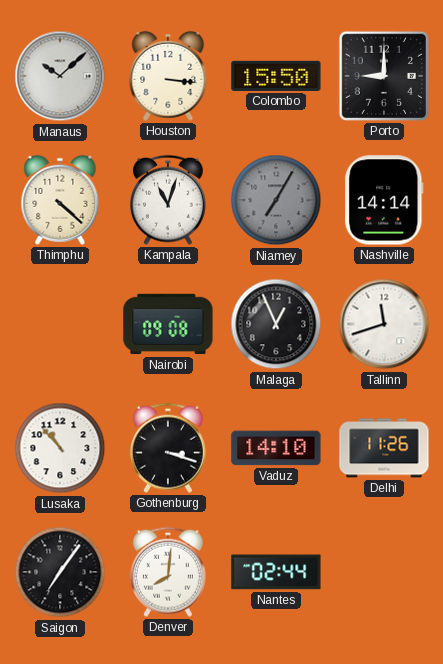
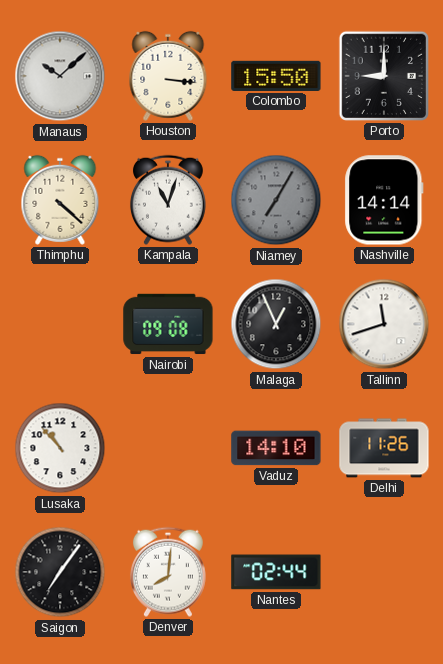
Gothenburg: 3:18 -> none
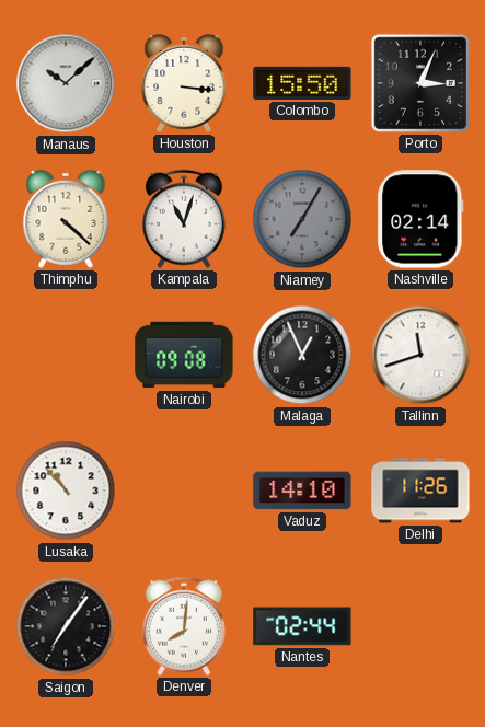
Porto: 9:00 -> 3:04
Nashville: 14:14 -> 02:14
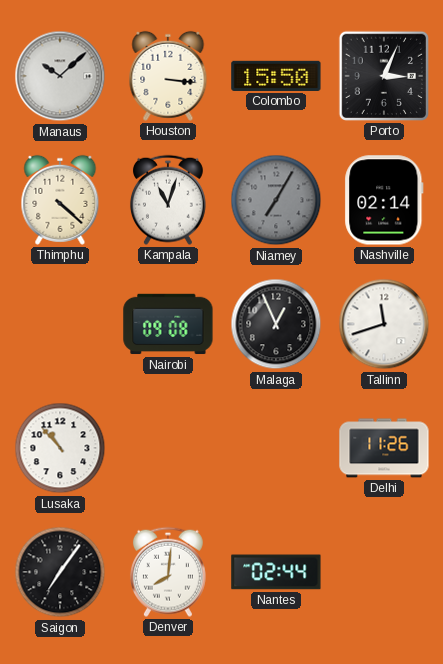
Vaduz: 14:10 -> none
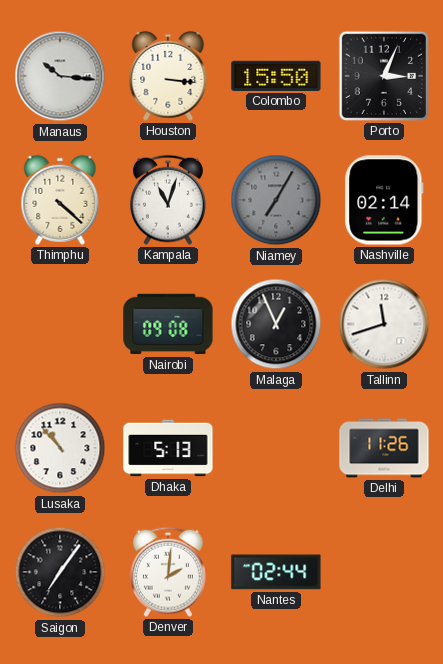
Manaus: 10:08 -> 10:16
Dhaka: none -> 5:13
Denver: 8:01 -> 2:01
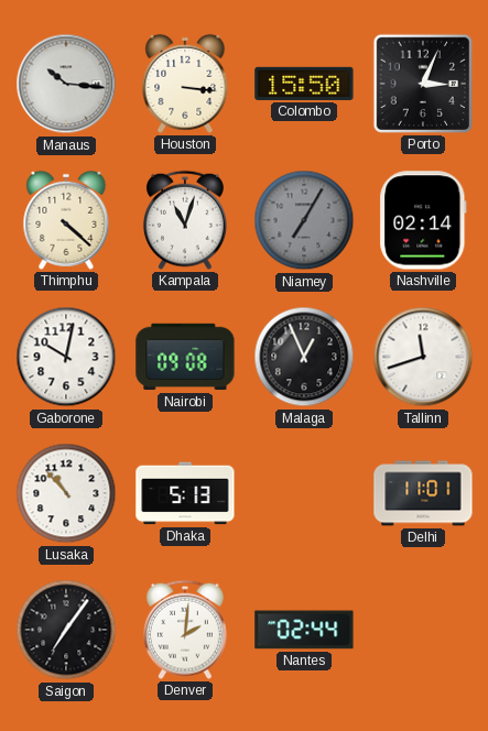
Gaborone: none -> 10:02
Delhi: 11:26 -> 11:01
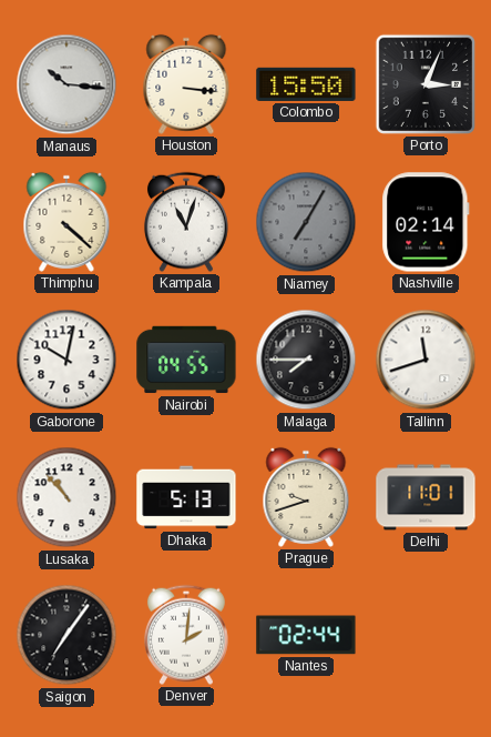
Nairobi: 09:08 -> 04:55
Malaga: 12:56 -> 7:45
Prague: none -> 9:42
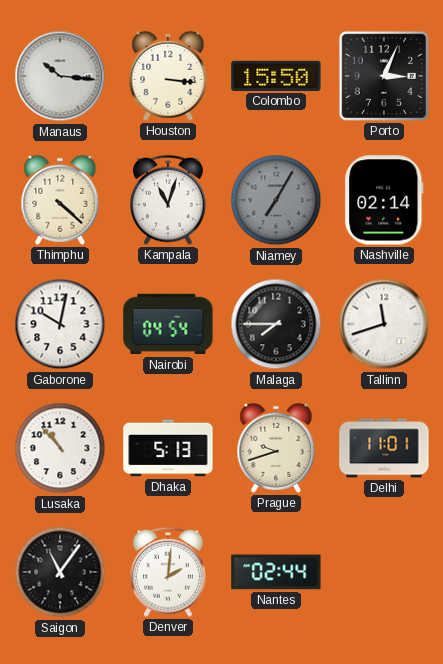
Nairobi: 04:55 -> 04:54
Saigon: 7:06 -> 11:06
